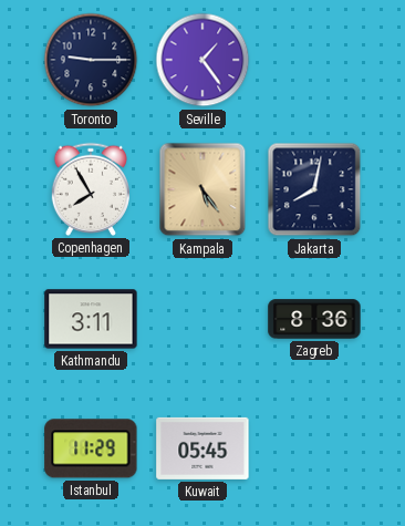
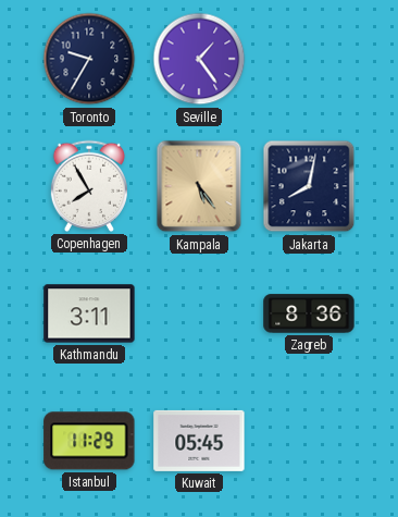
Toronto: 9:15 -> 9:35
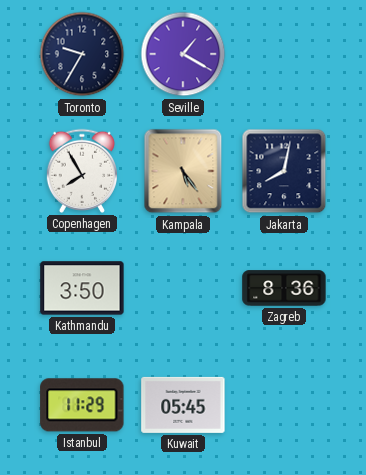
Seville: 1:24 -> 1:20
Kathmandu: 3:11 -> 3:50
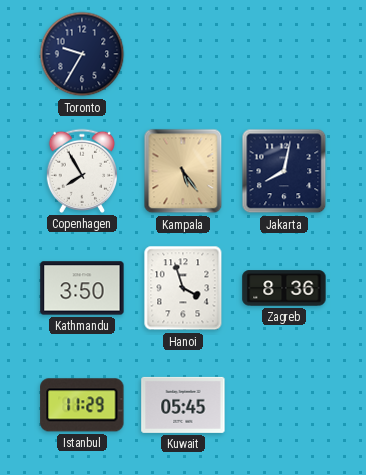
Seville: 1:20 -> none
Hanoi: none -> 3:57
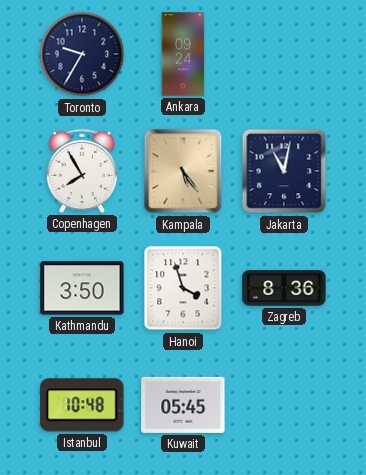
Ankara: none -> 09:24
Jakarta: 8:02 -> 11:02
Istanbul: 11:29 -> 10:48
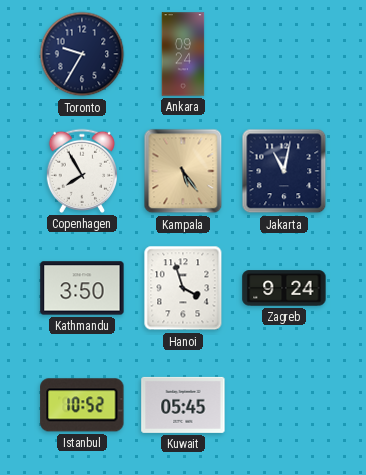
Zagreb: 8:36 -> 9:24
Istanbul: 10:48 -> 10:52
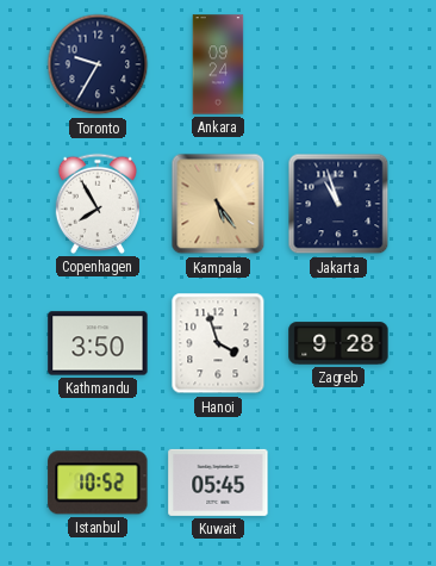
Jakarta: 11:02 -> 10:57
Zagreb: 9:24 -> 9:28
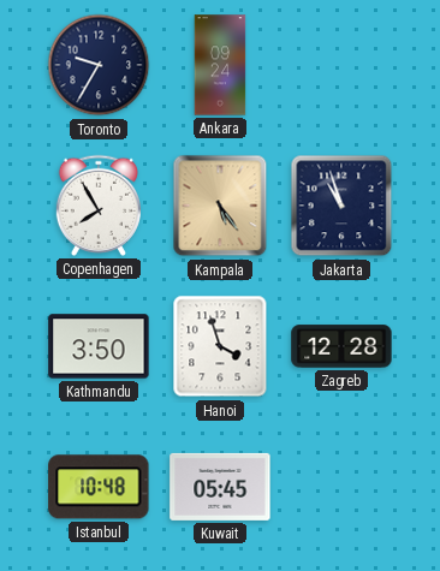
Zagreb: 9:28 -> 12:28
Istanbul: 10:52 -> 10:48
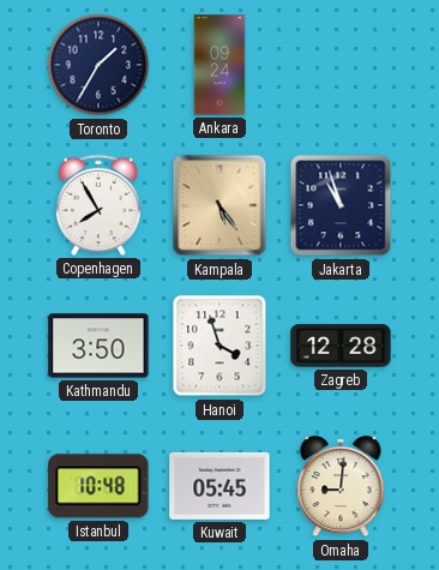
Toronto: 9:35 -> 1:35
Omaha: none -> 9:01
